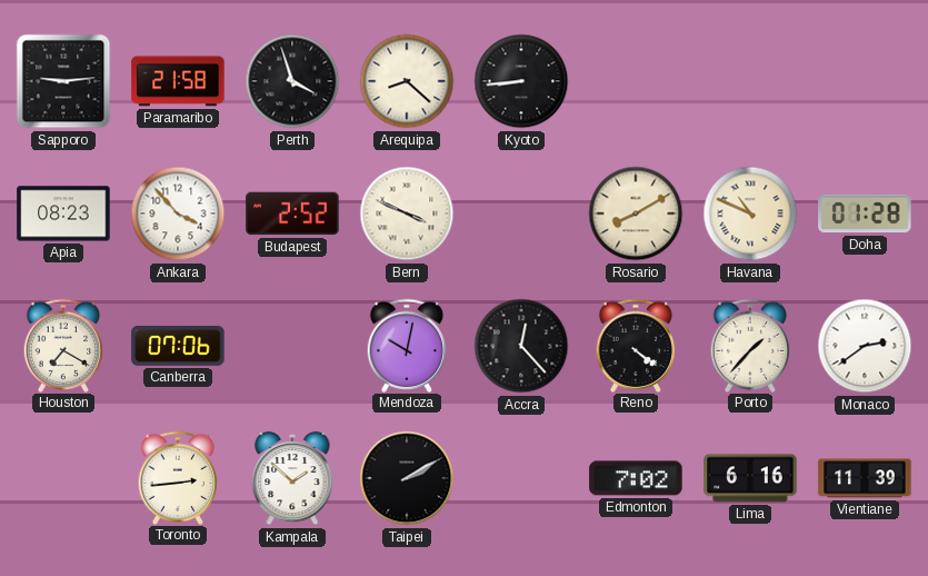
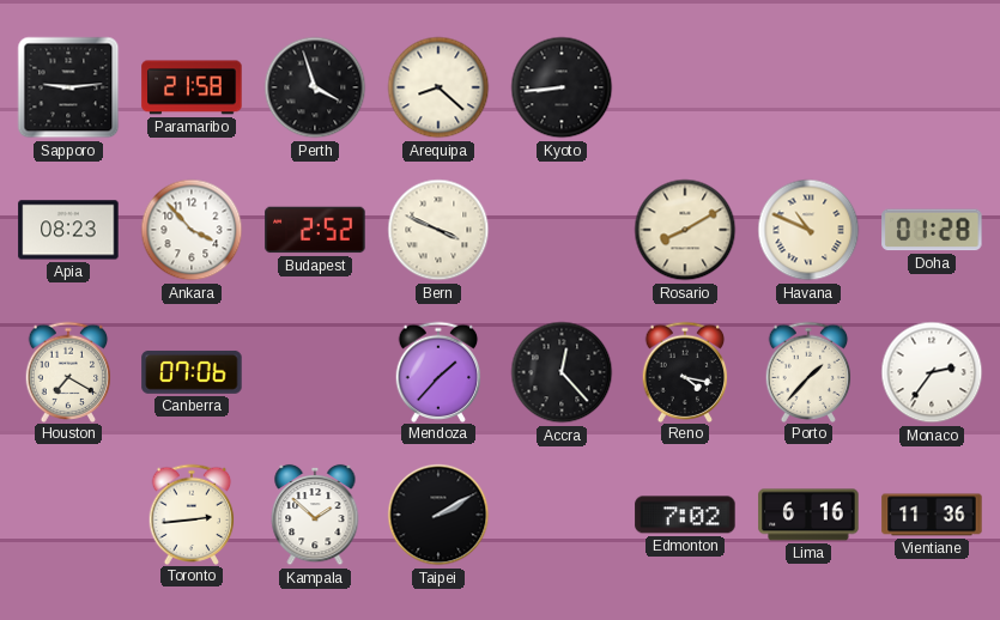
Mendoza: 10:02 -> 1:37
Reno: 4:21 -> 4:17
Monaco: 2:39 -> 2:36
Vientiane: 11:39 -> 11:36
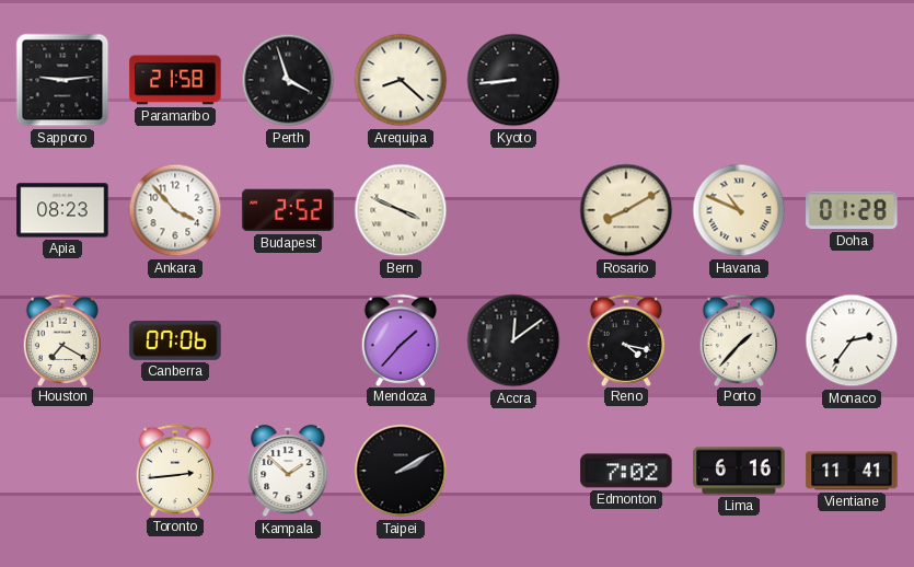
Accra: 12:23 -> 12:09
Vientiane: 11:36 -> 11:41
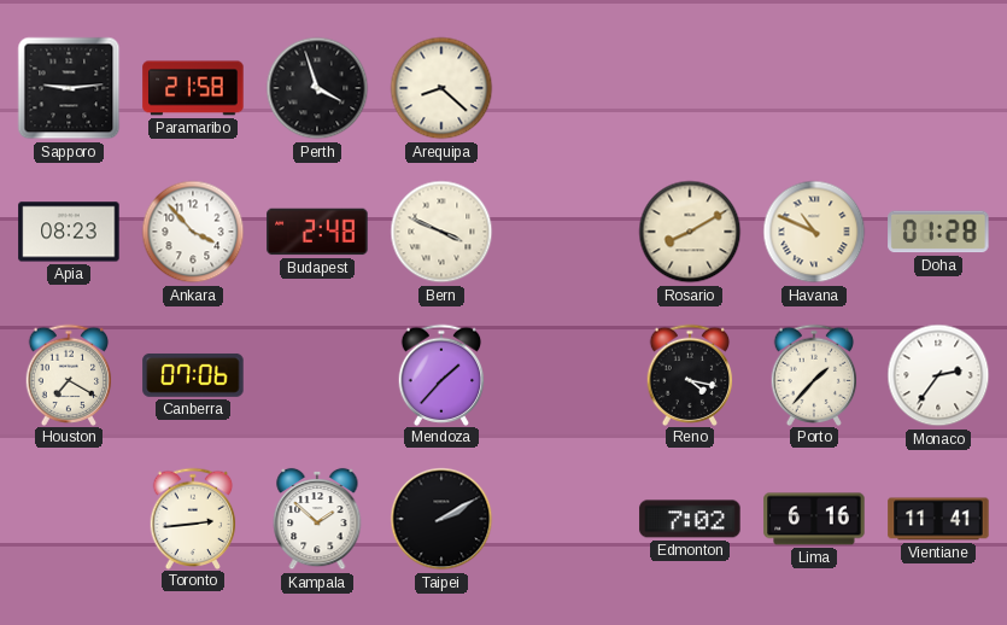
Kyoto: 8:44 -> none
Budapest: 2:52 -> 2:48
Accra: 12:09 -> none
